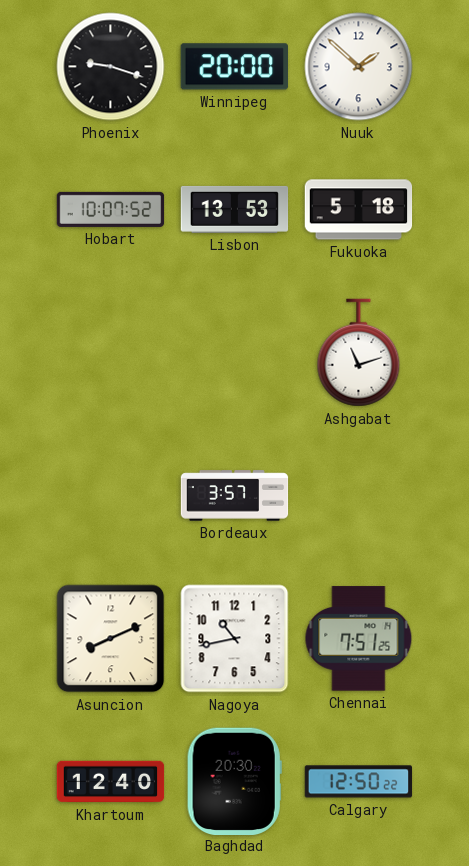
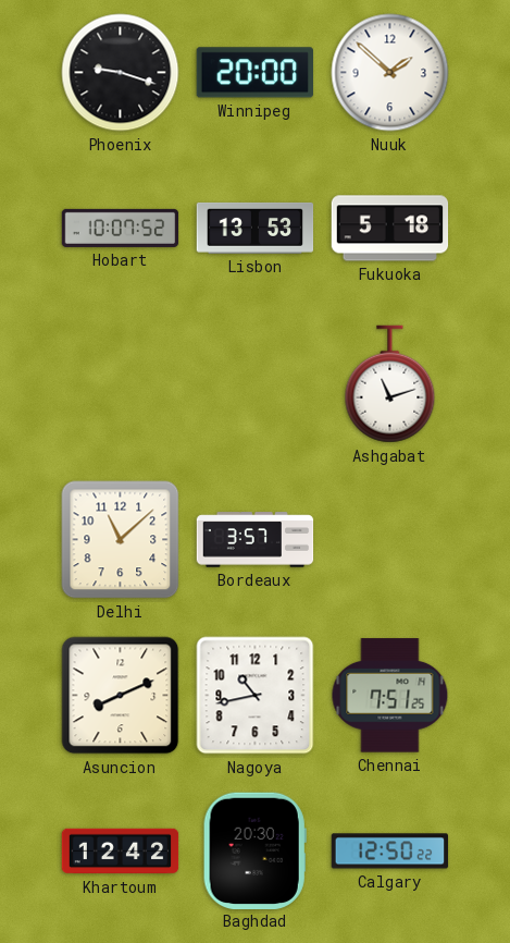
Delhi: none -> 11:08
Khartoum: 12:40 -> 12:42
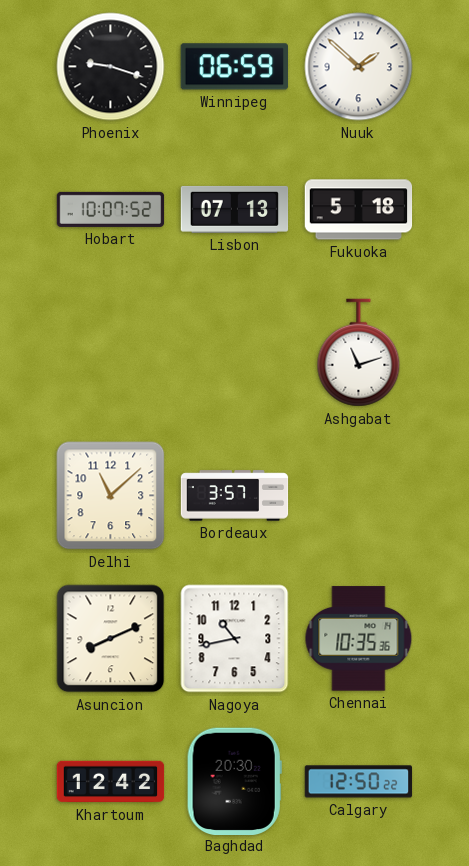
Winnipeg: 20:00 -> 06:59
Lisbon: 13:53 -> 07:13
Chennai: 7:51 -> 10:35
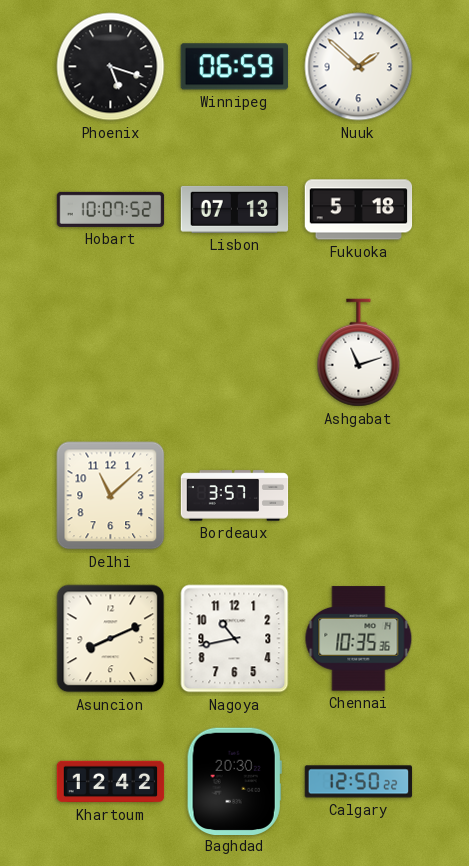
Phoenix: 9:18 -> 5:18
